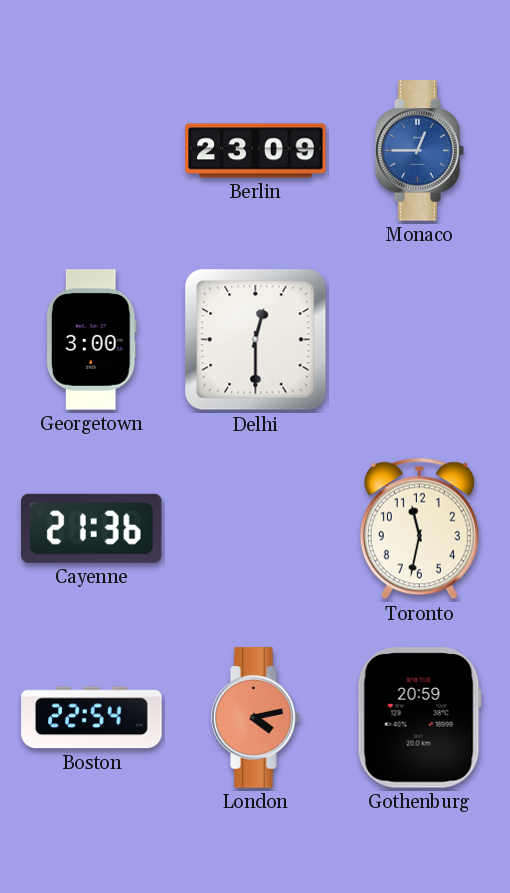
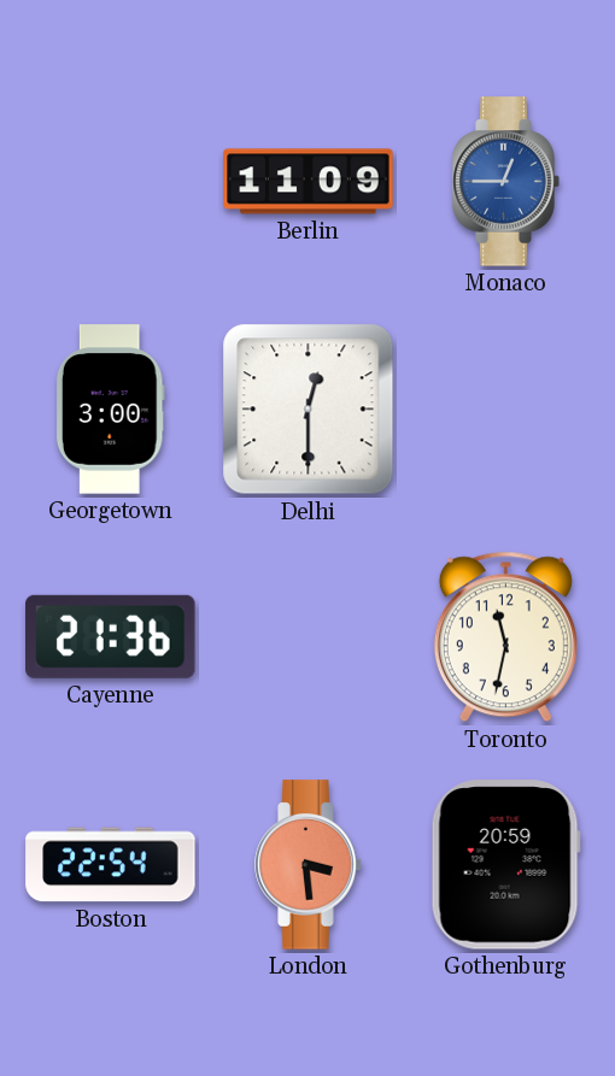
Berlin: 23:09 -> 11:09
London: 4:13 -> 3:29
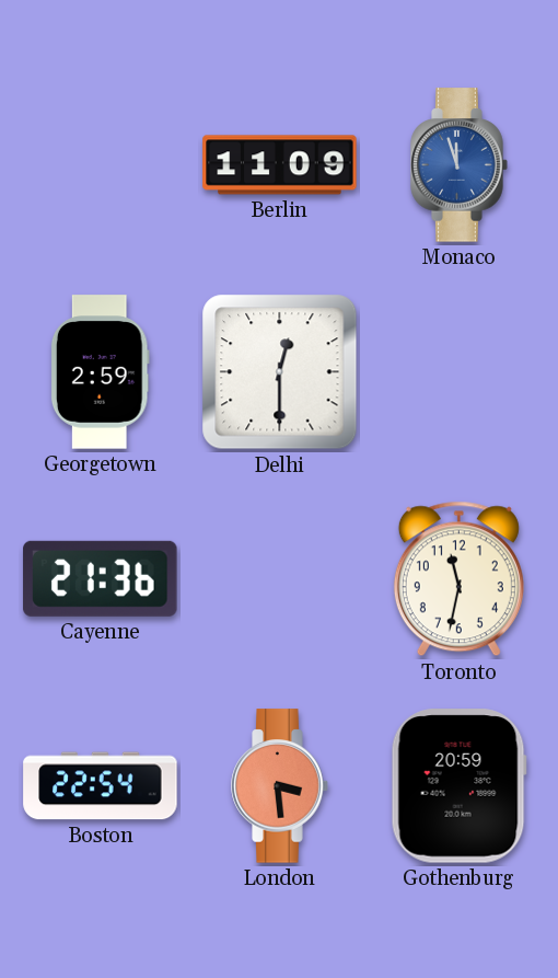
Monaco: 12:45 -> 11:57
Georgetown: 3:00 -> 2:59
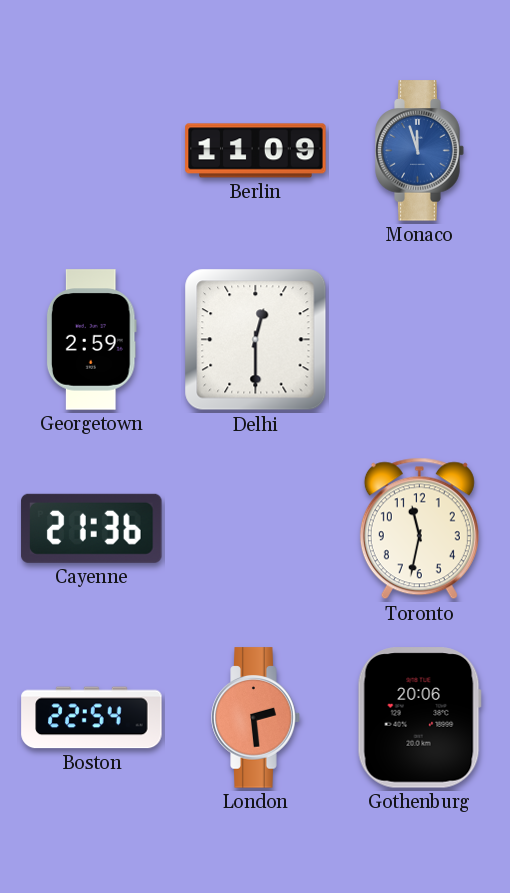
London: 3:29 -> 2:29
Gothenburg: 20:59 -> 20:06
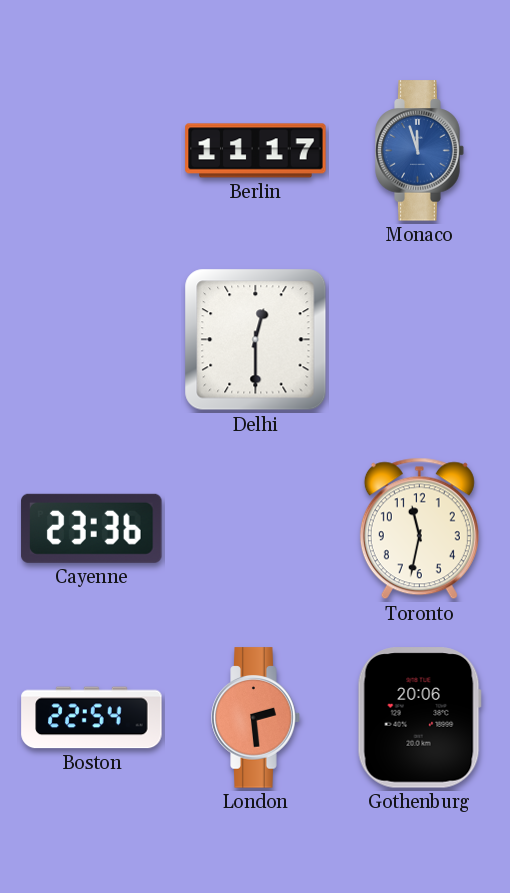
Berlin: 11:09 -> 11:17
Georgetown: 2:59 -> none
Cayenne: 21:36 -> 23:36
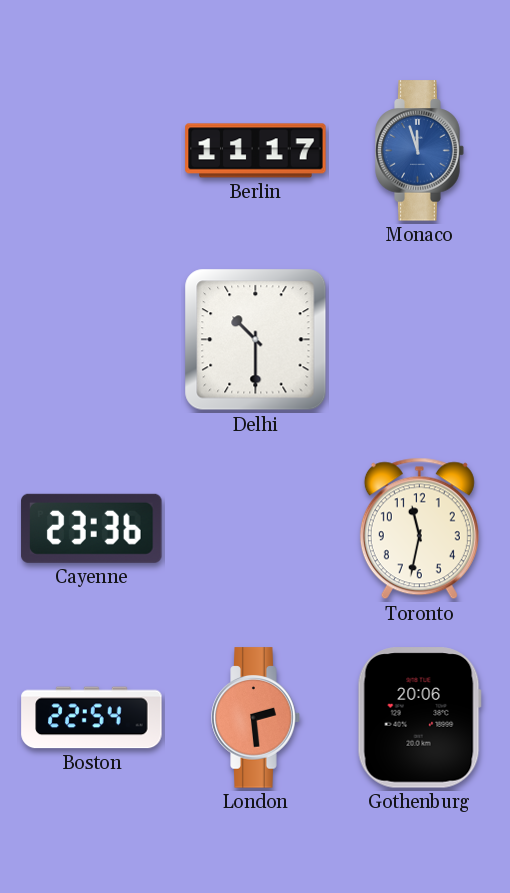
Delhi: 12:30 -> 10:30
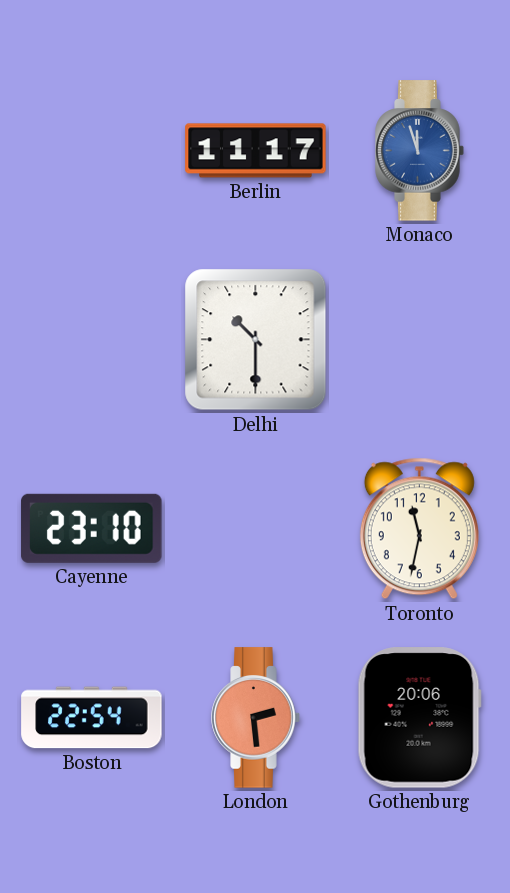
Cayenne: 23:36 -> 23:10
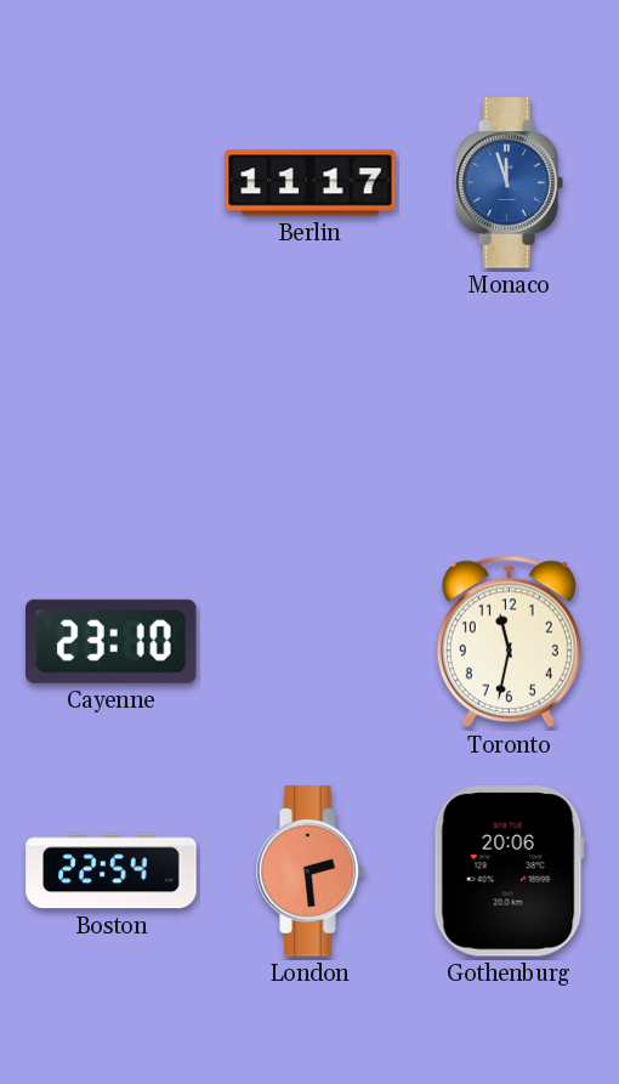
Delhi: 10:30 -> none
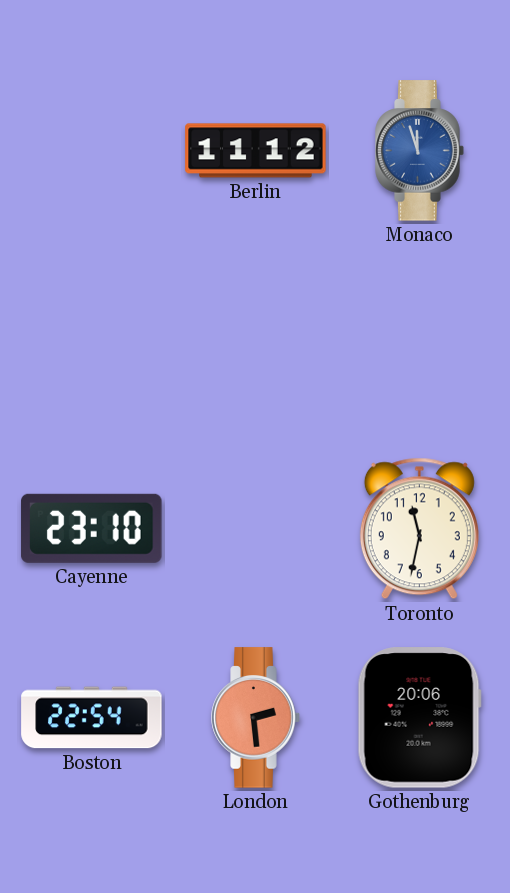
Berlin: 11:17 -> 11:12
